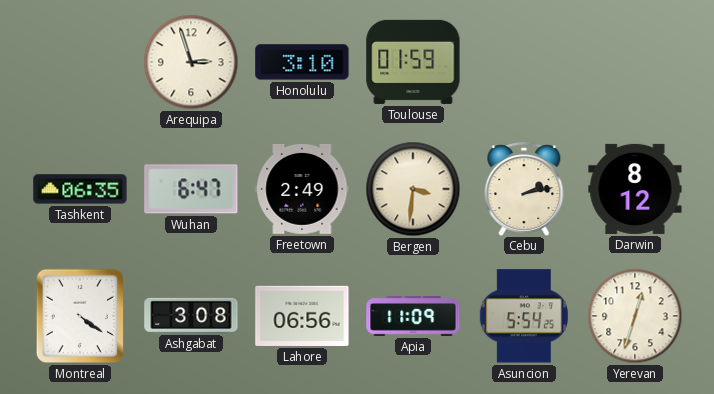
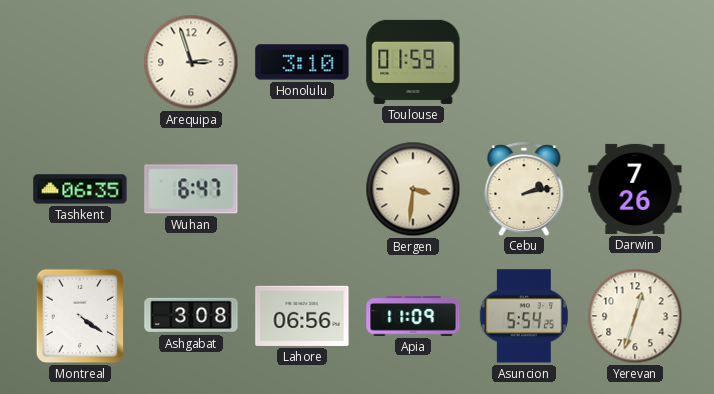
Freetown: 2:49 -> none
Darwin: 8:12 -> 7:26
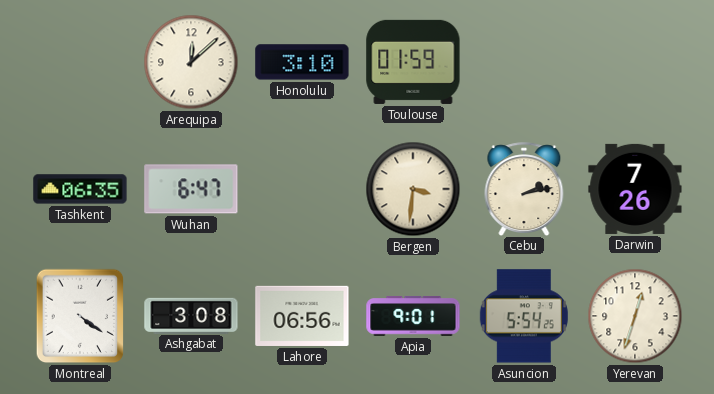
Arequipa: 2:57 -> 12:08
Apia: 11:09 -> 9:01
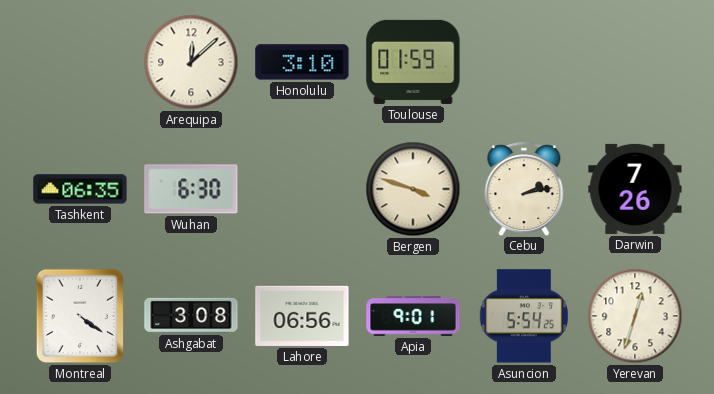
Wuhan: 6:47 -> 6:30
Bergen: 3:31 -> 3:48
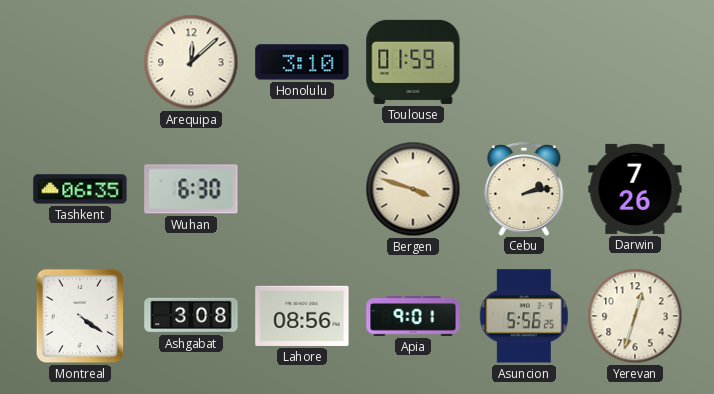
Lahore: 06:56 -> 08:56
Asuncion: 5:54 -> 5:56
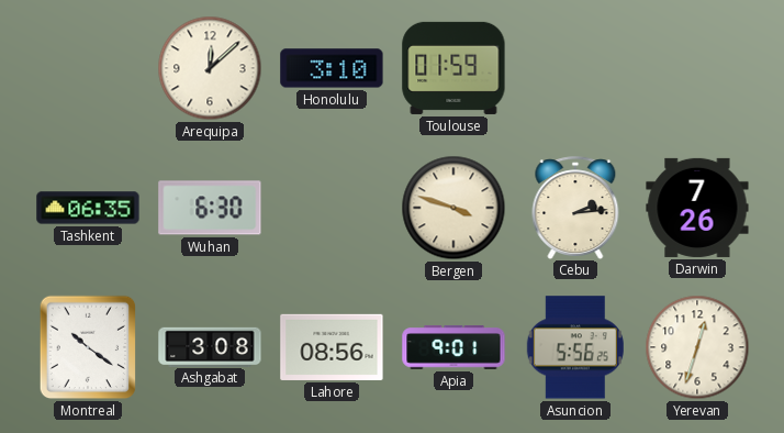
Cebu: 2:13 -> 2:14
Montreal: 4:21 -> 10:21
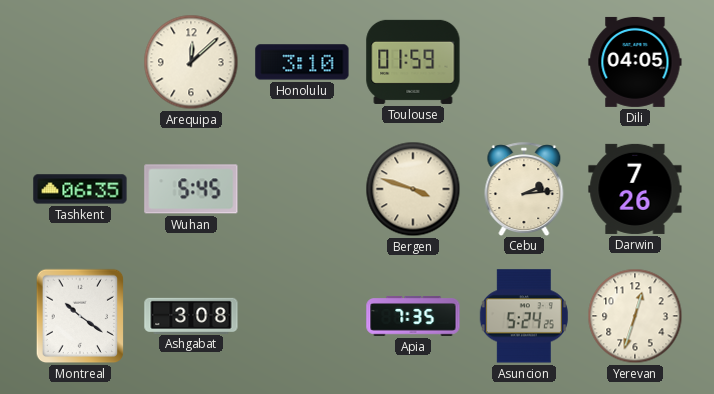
Dili: none -> 04:05
Wuhan: 6:30 -> 5:45
Lahore: 08:56 -> none
Apia: 9:01 -> 7:35
Asuncion: 5:56 -> 5:24
